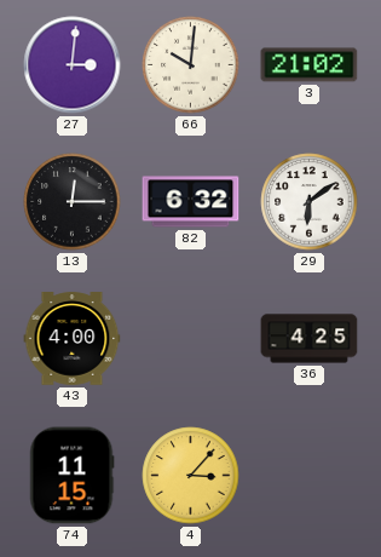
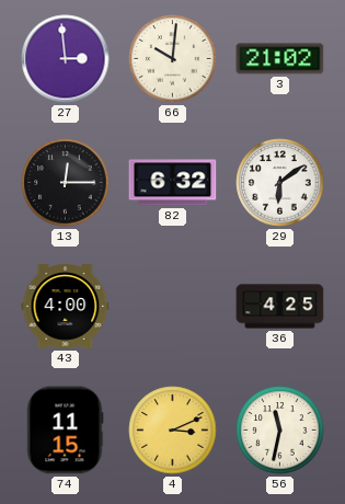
27: 3:01 -> 2:59
4: 3:07 -> 3:11
56: none -> 11:32
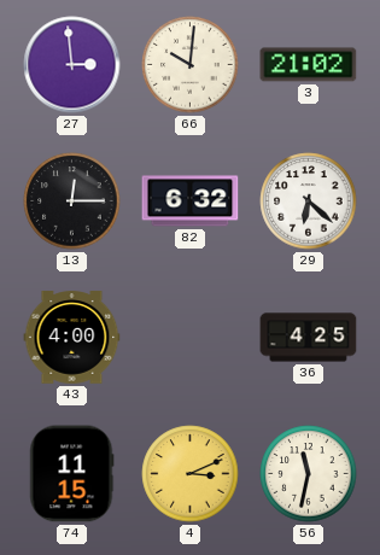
29: 6:09 -> 6:22
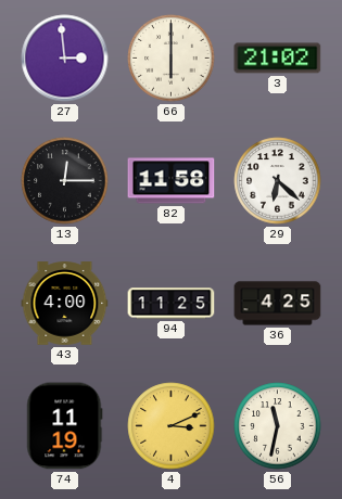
66: 10:01 -> 6:00
82: 6:32 -> 11:58
94: none -> 11:25
74: 11:15 -> 11:19
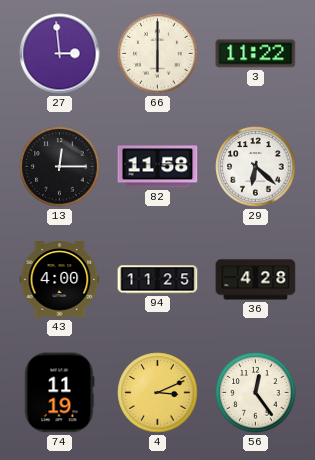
3: 21:02 -> 11:22
36: 4:25 -> 4:28
56: 11:32 -> 12:24
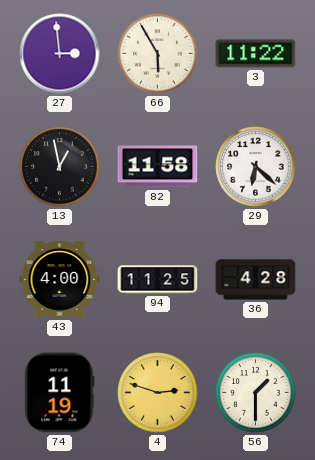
66: 6:00 -> 5:55
13: 12:15 -> 12:58
4: 3:11 -> 2:48
56: 12:24 -> 1:30
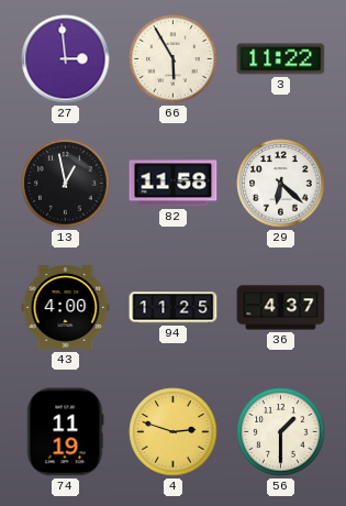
36: 4:28 -> 4:37
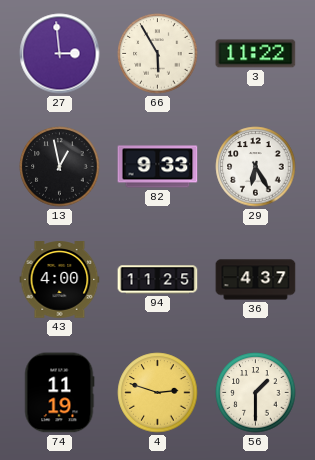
82: 11:58 -> 9:33
29: 6:22 -> 6:25
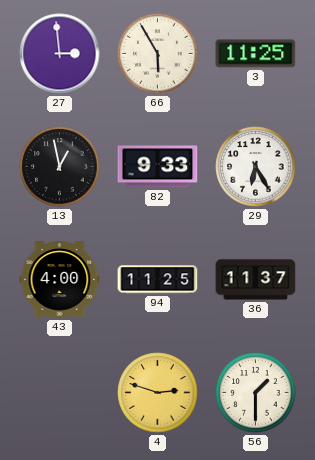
3: 11:22 -> 11:25
36: 4:37 -> 11:37
74: 11:19 -> none
